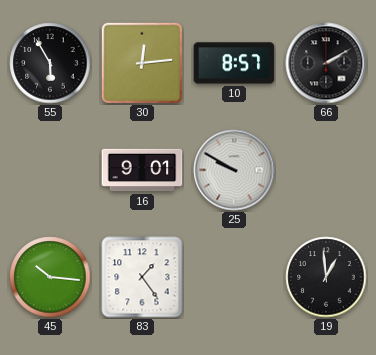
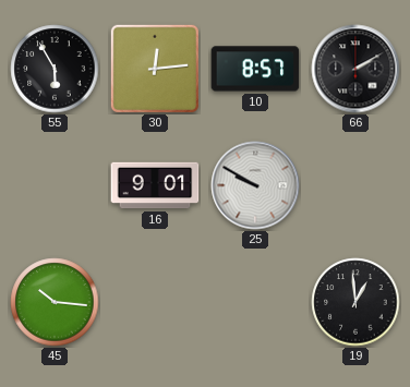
83: 1:24 -> none
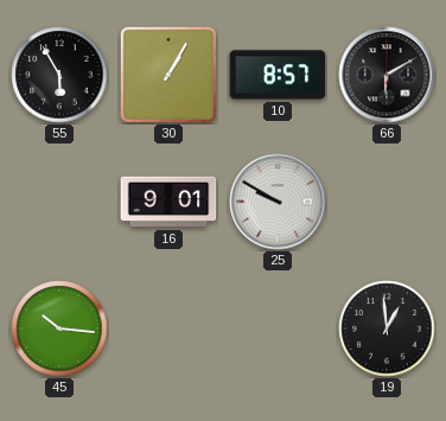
30: 12:14 -> 1:05
66: 2:10 -> 6:10
